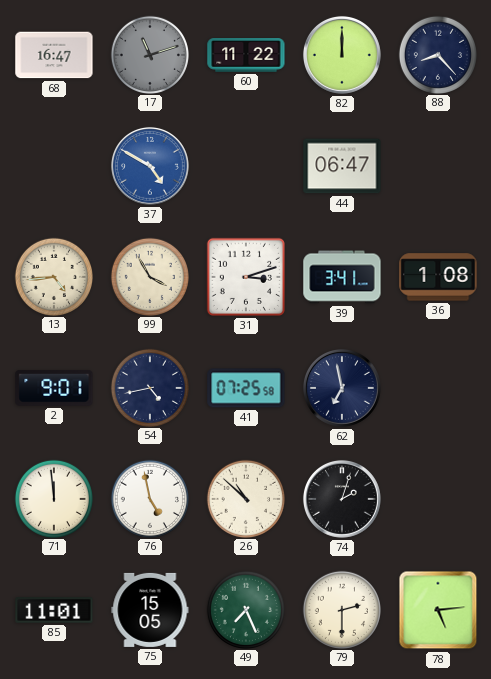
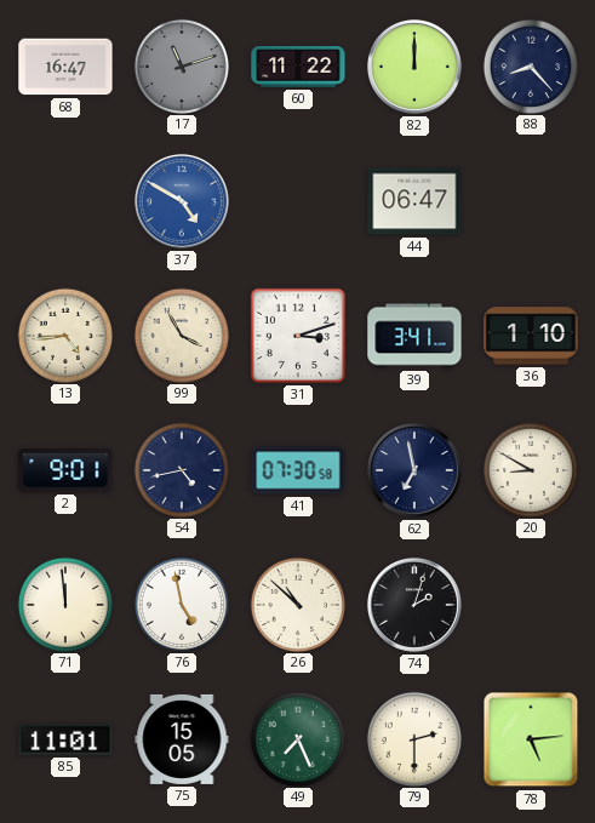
36: 1:08 -> 1:10
41: 07:25 -> 07:30
20: none -> 8:50
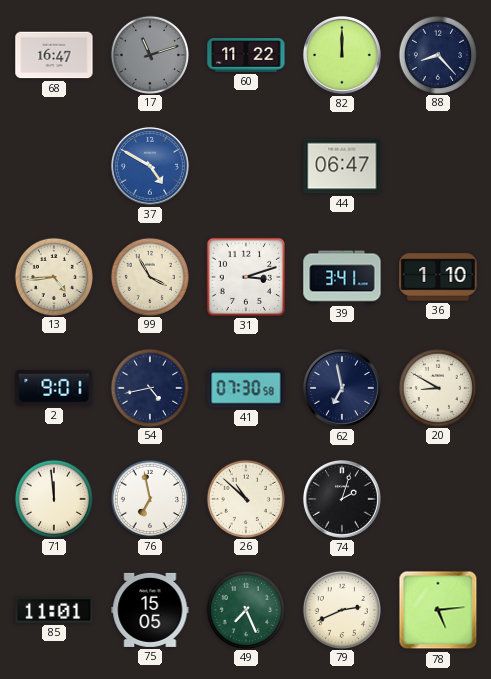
76: 4:58 -> 6:58
79: 2:30 -> 2:41
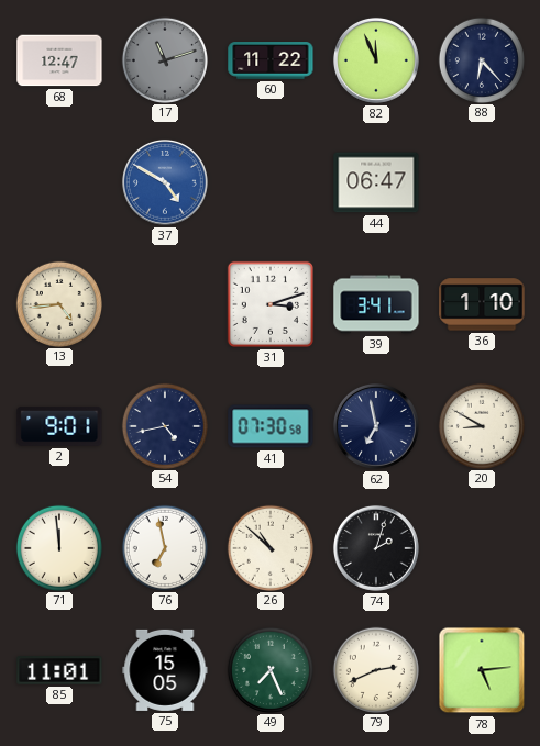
68: 16:47 -> 12:47
82: 12:00 -> 11:56
88: 8:23 -> 6:23
99: 3:55 -> none
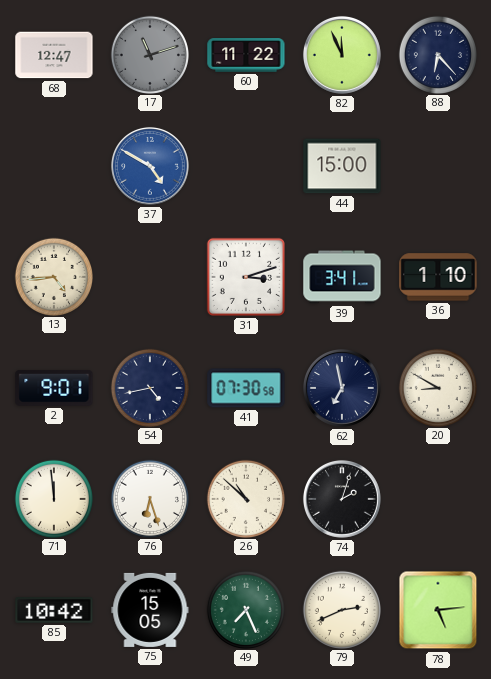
44: 06:47 -> 15:00
76: 6:58 -> 6:27
85: 11:01 -> 10:42
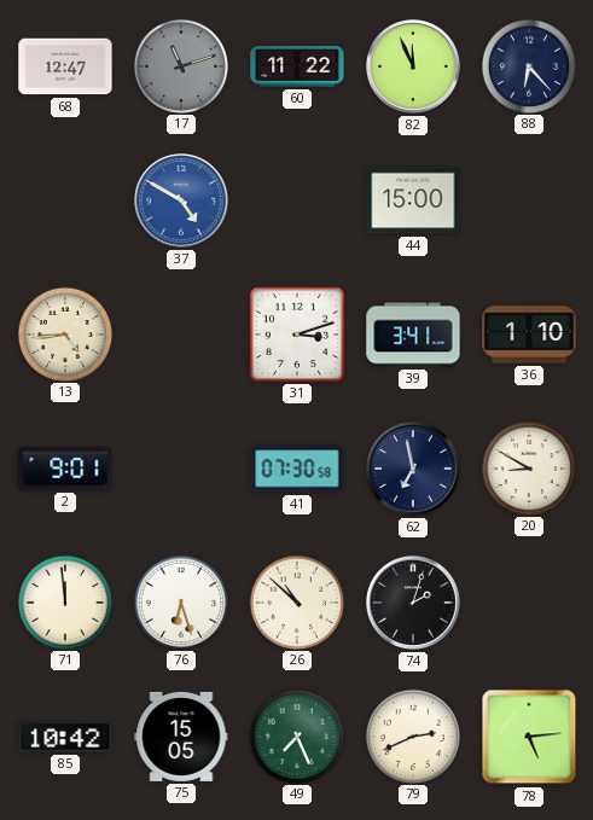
54: 4:43 -> none
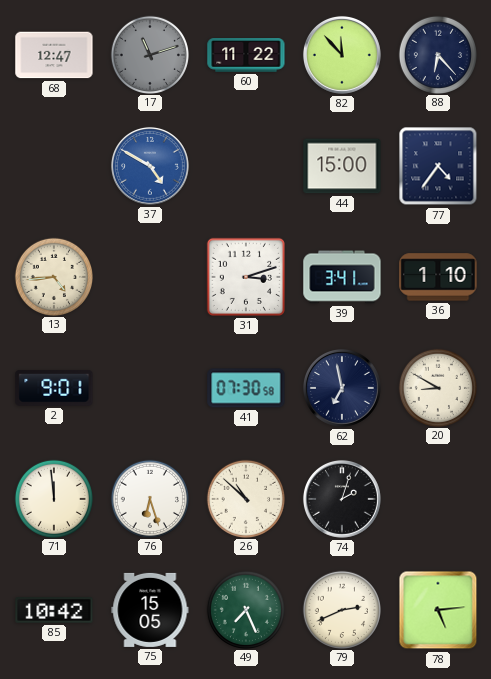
82: 11:56 -> 11:53
77: none -> 4:36
